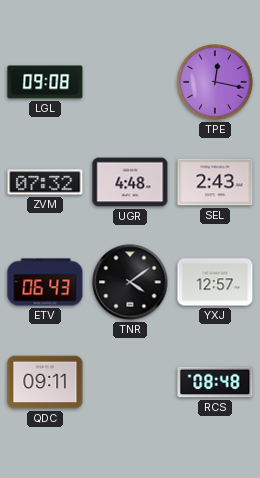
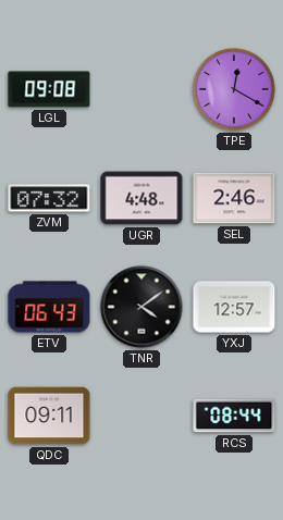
TPE: 12:17 -> 12:20
SEL: 2:43 -> 2:46
RCS: 08:48 -> 08:44
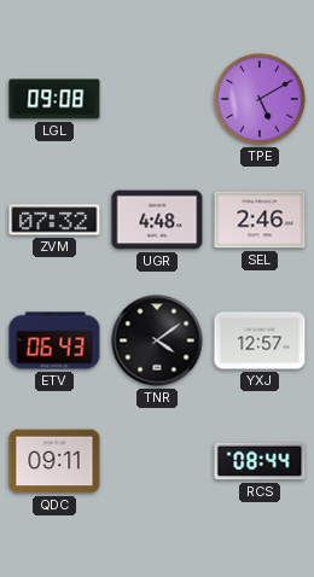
TPE: 12:20 -> 5:10
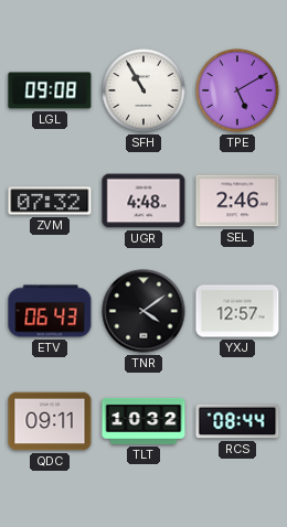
SFH: none -> 10:55
TLT: none -> 10:32
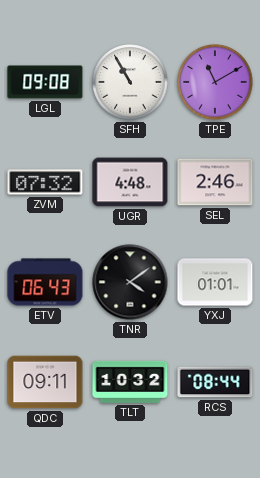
TPE: 5:10 -> 11:10
YXJ: 12:57 -> 01:01
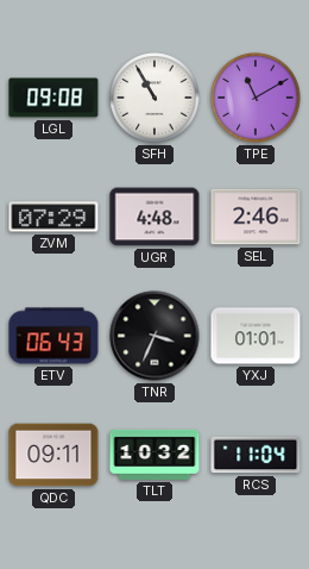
ZVM: 07:32 -> 07:29
TNR: 4:09 -> 3:34
RCS: 08:44 -> 11:04
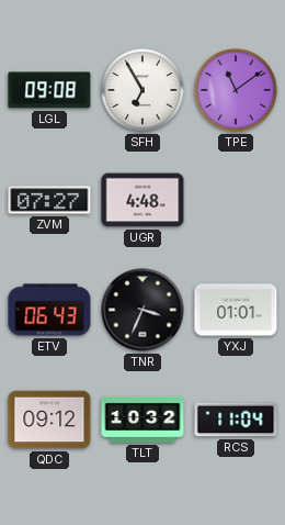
SFH: 10:55 -> 6:55
TPE: 11:10 -> 11:09
ZVM: 07:29 -> 07:27
SEL: 2:46 -> none
QDC: 09:11 -> 09:12
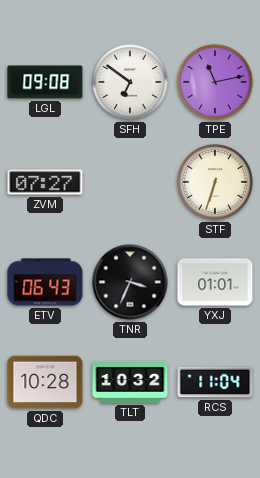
SFH: 6:55 -> 6:51
TPE: 11:09 -> 11:13
UGR: 4:48 -> none
STF: none -> 6:33
QDC: 09:12 -> 10:28
